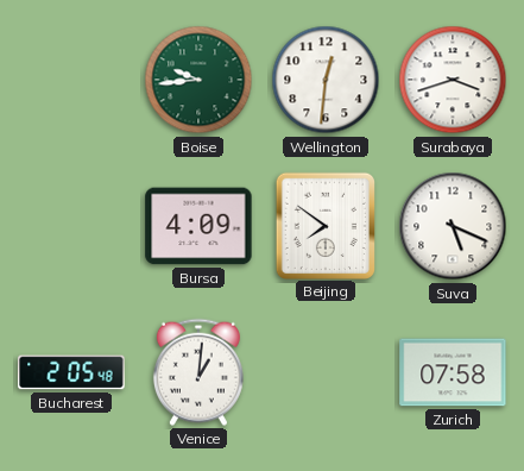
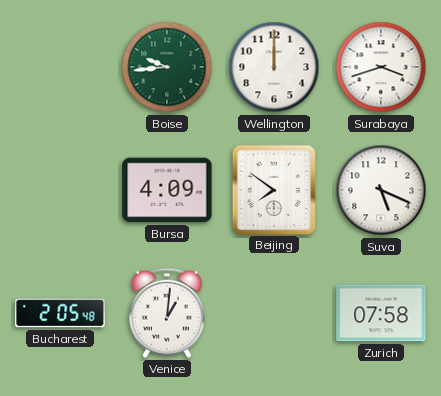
Wellington: 12:31 -> 12:00
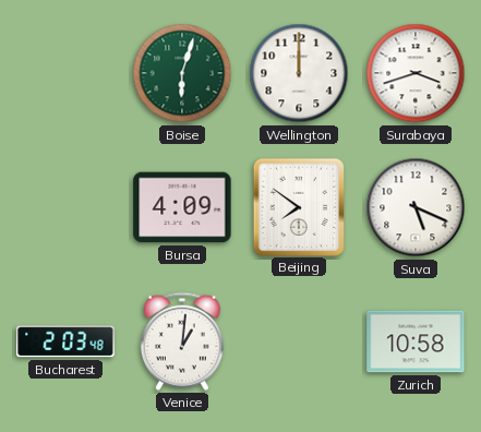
Boise: 9:44 -> 6:03
Bucharest: 2:05 -> 2:03
Zurich: 07:58 -> 10:58
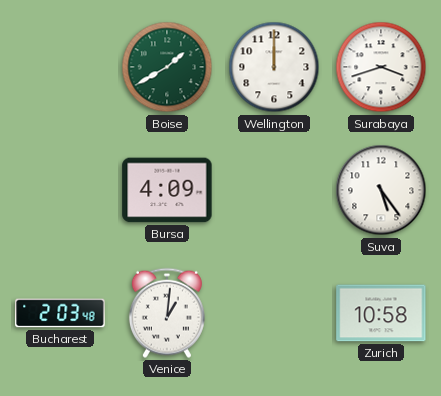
Boise: 6:03 -> 1:40
Beijing: 7:51 -> none
Suva: 5:19 -> 5:24
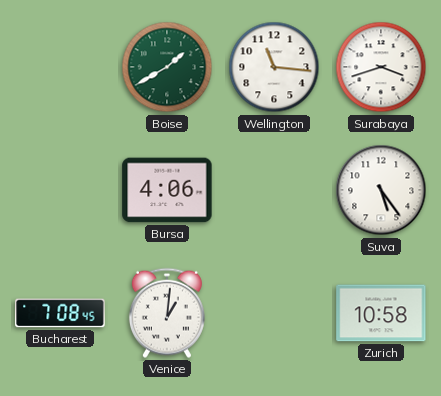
Wellington: 12:00 -> 11:16
Bursa: 4:09 -> 4:06
Bucharest: 2:03 -> 7:08
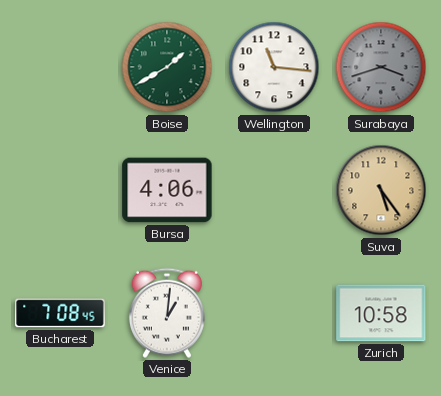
Surabaya dial: white -> grey
Suva dial: white -> champagne
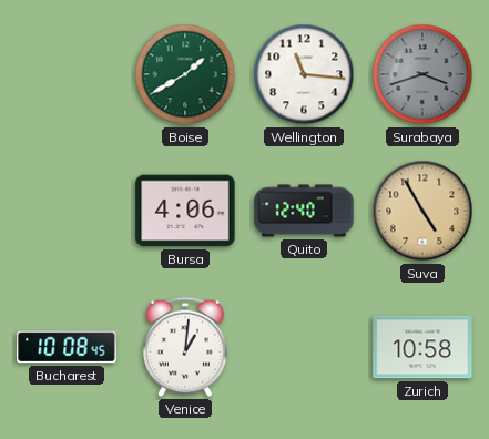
Quito: none -> 12:40
Suva: 5:24 -> 4:55
Bucharest: 7:08 -> 10:08
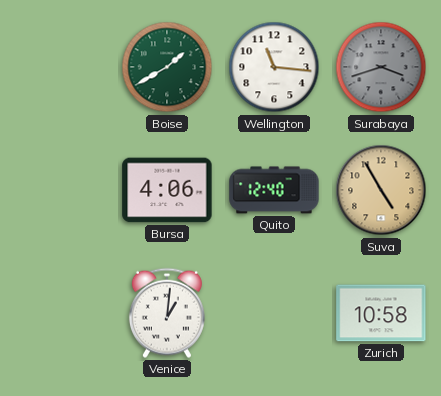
Bucharest: 10:08 -> none
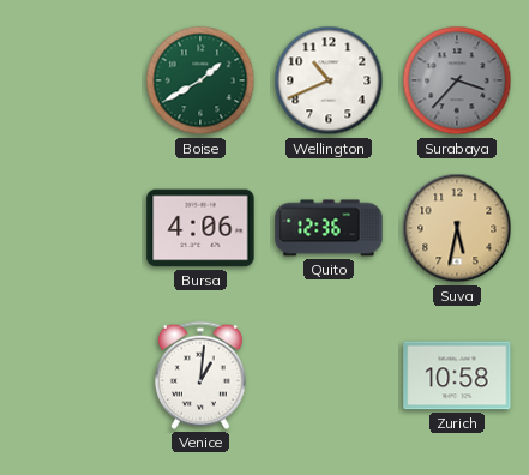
Wellington: 11:16 -> 10:41
Surabaya: 3:42 -> 3:37
Quito: 12:40 -> 12:36
Suva: 4:55 -> 5:32
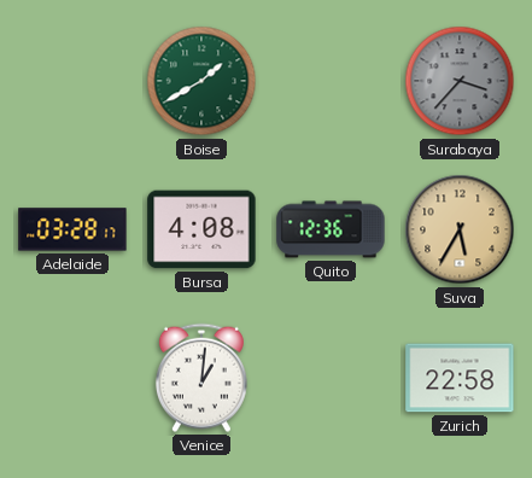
Wellington: 10:41 -> none
Adelaide: none -> 03:28
Bursa: 4:06 -> 4:08
Suva: 5:32 -> 5:35
Zurich: 10:58 -> 22:58
